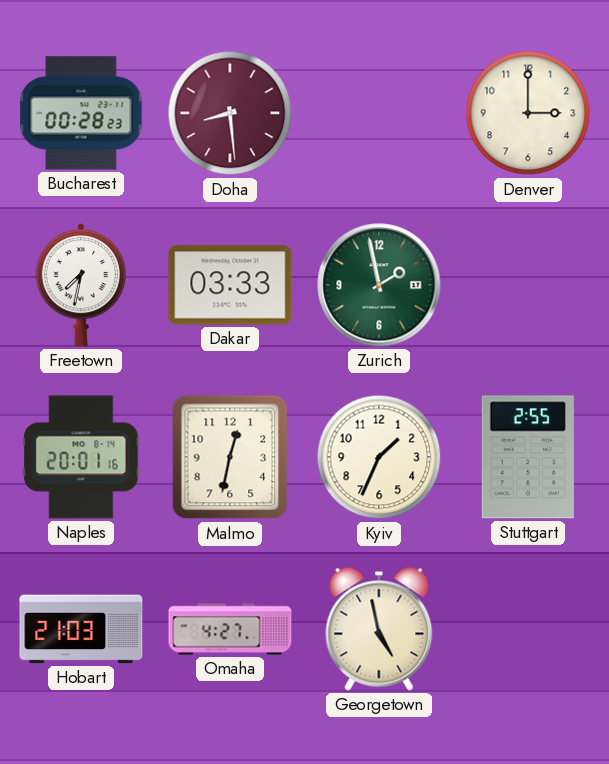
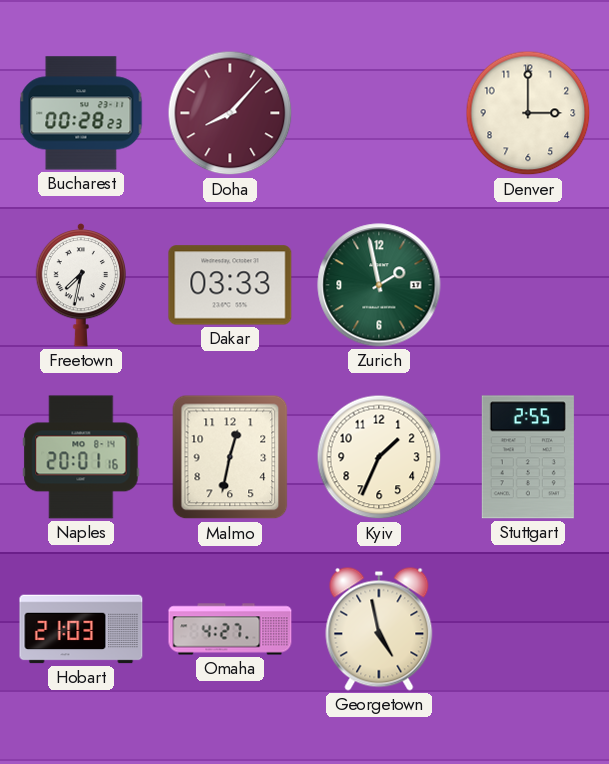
Doha: 8:29 -> 8:07
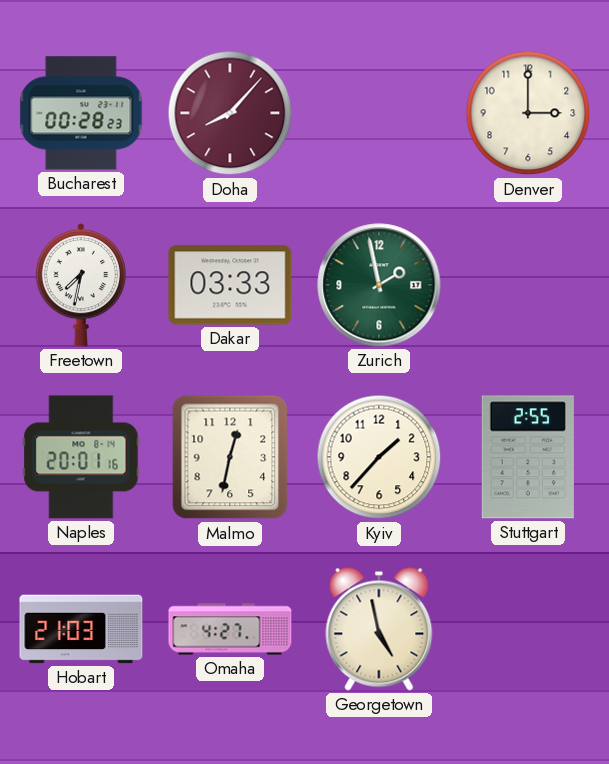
Kyiv: 1:34 -> 1:37
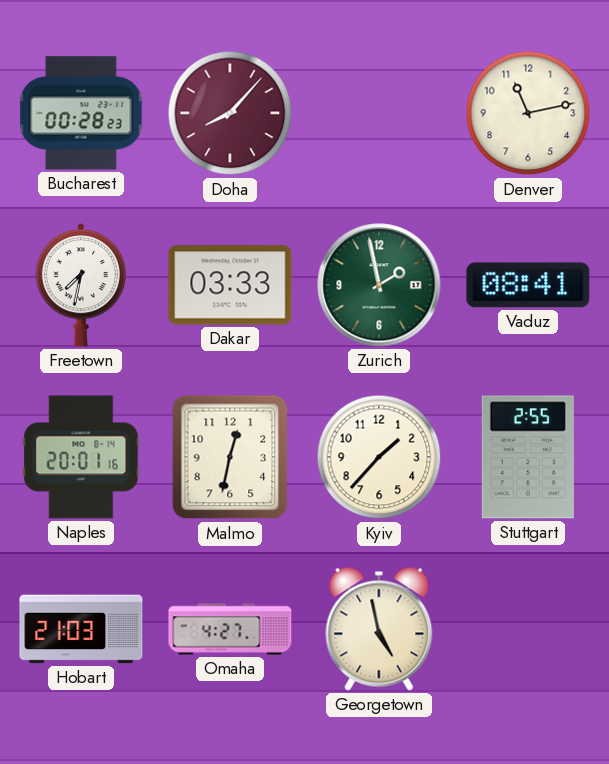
Denver: 3:00 -> 11:13
Vaduz: none -> 08:41
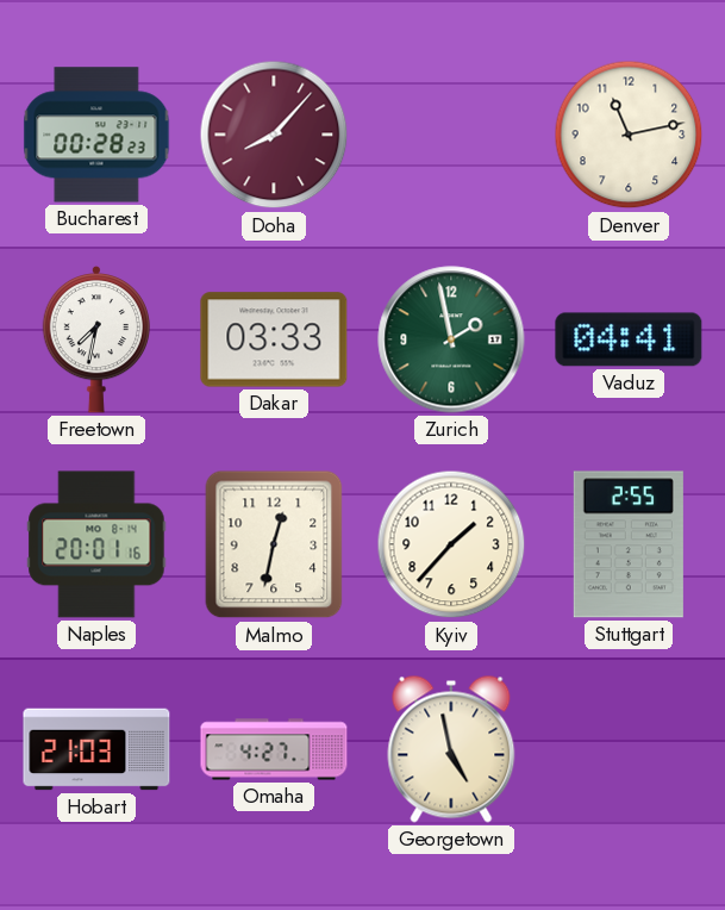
Vaduz: 08:41 -> 04:41
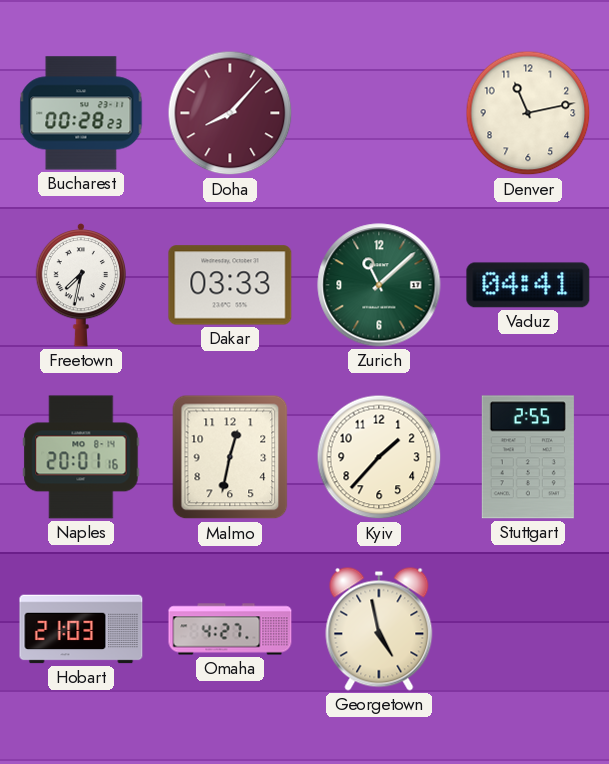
Zurich: 1:58 -> 11:08
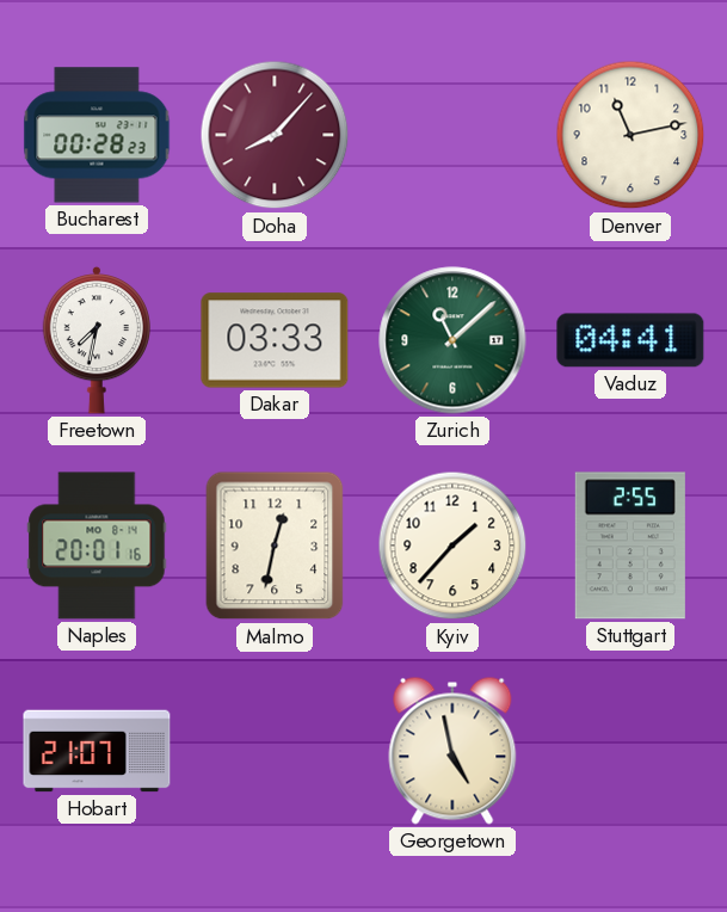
Hobart: 21:03 -> 21:07
Omaha: 4:27 -> none
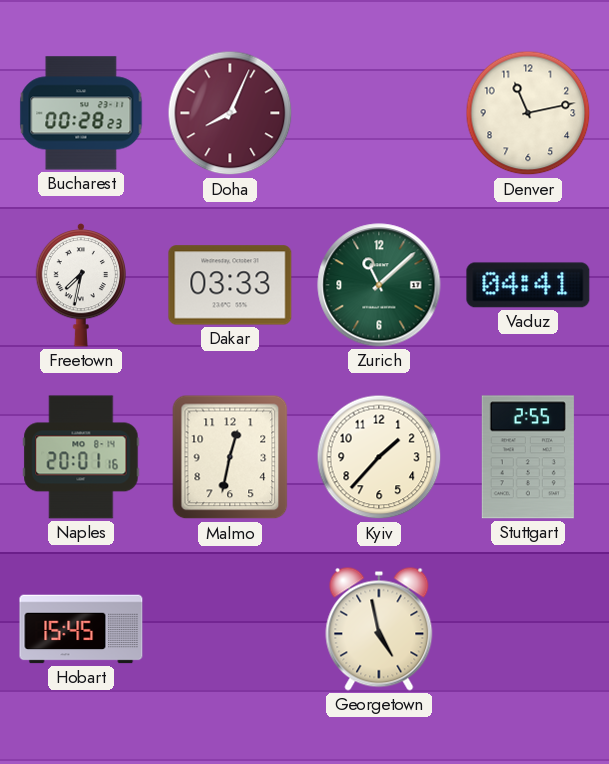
Doha: 8:07 -> 8:04
Hobart: 21:07 -> 15:45
